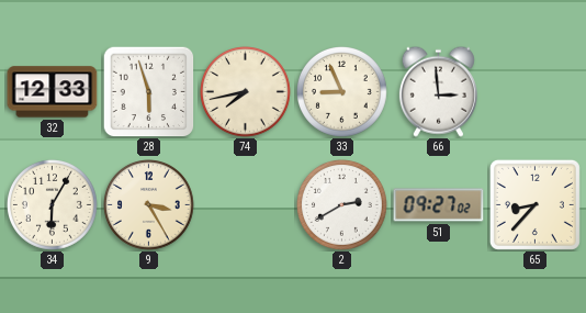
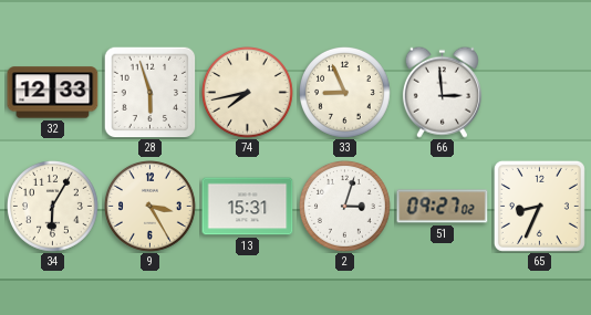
13: none -> 15:31
2: 2:40 -> 3:03
65: 8:37 -> 8:34
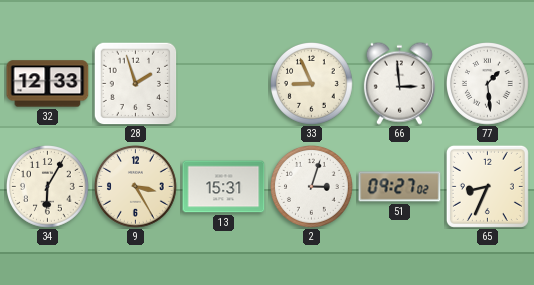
28: 5:57 -> 1:57
74: 7:43 -> none
77: none -> 1:29
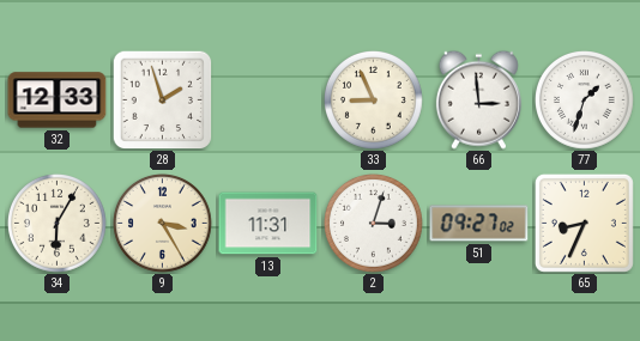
77: 1:29 -> 1:33
13: 15:31 -> 11:31
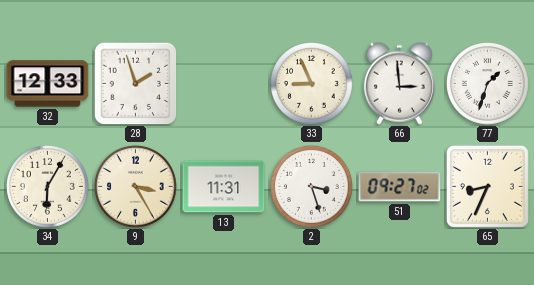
2: 3:03 -> 3:27
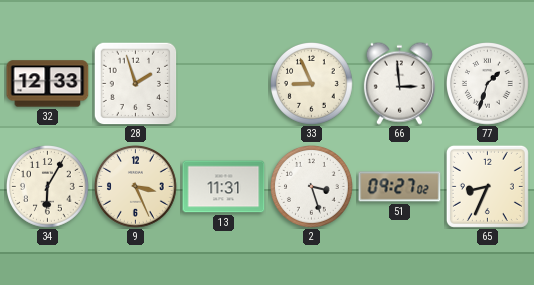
9: 3:25 -> 3:26
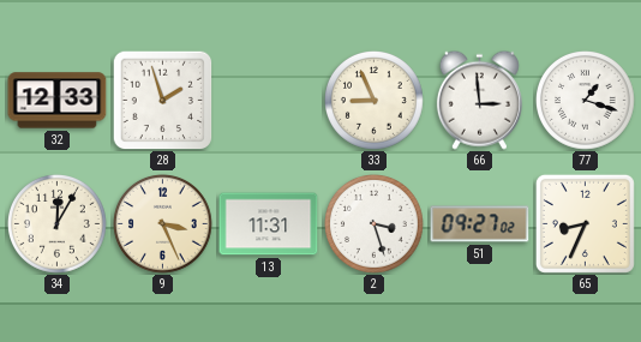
77: 1:33 -> 1:18
34: 6:05 -> 12:05
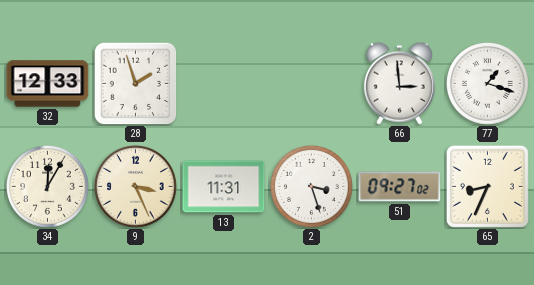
33: 8:56 -> none
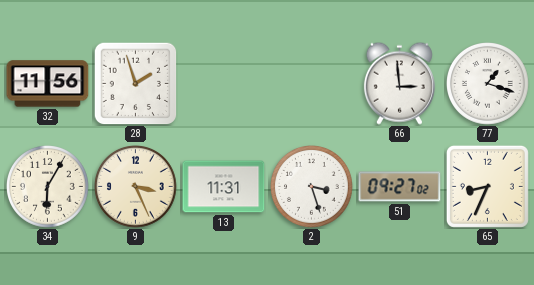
32: 12:33 -> 11:56
34: 12:05 -> 6:05
